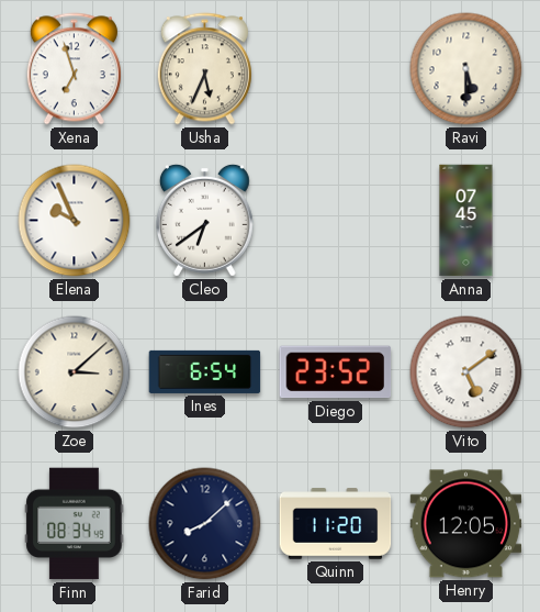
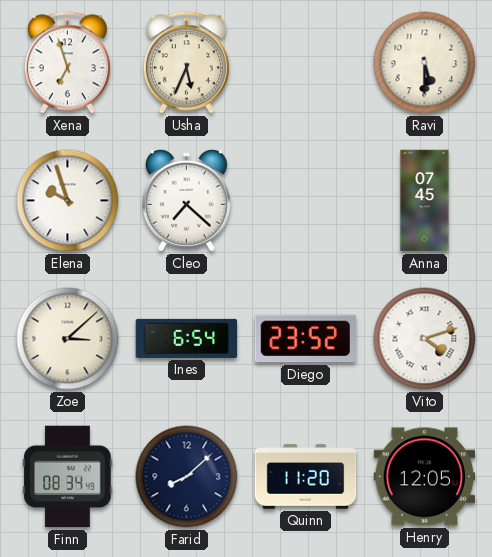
Elena: 9:56 -> 9:57
Cleo: 6:39 -> 7:22
Vito: 5:09 -> 4:12
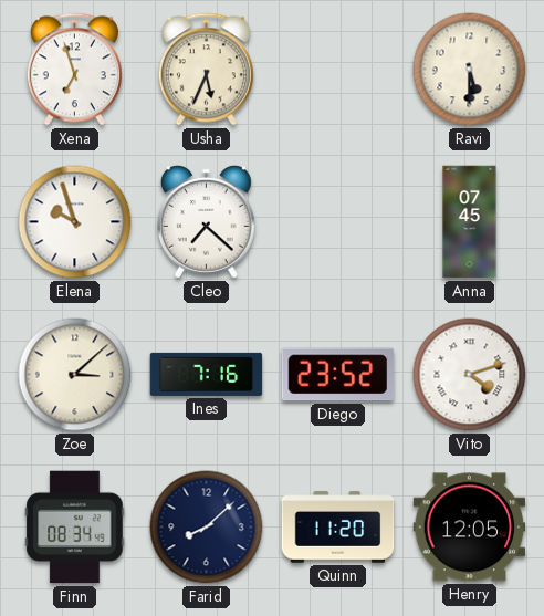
Ines: 6:54 -> 7:16
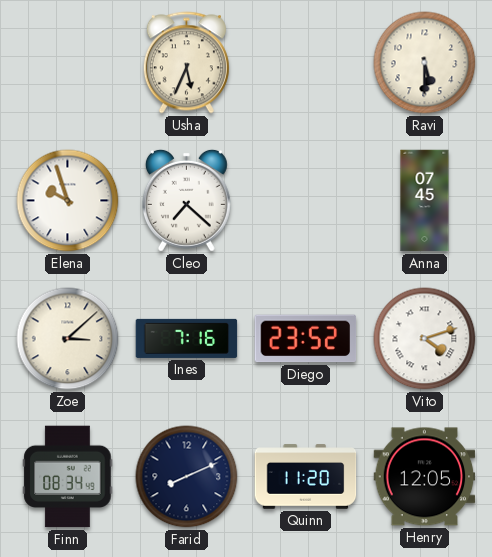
Xena: 6:57 -> none
Farid: 8:08 -> 8:11
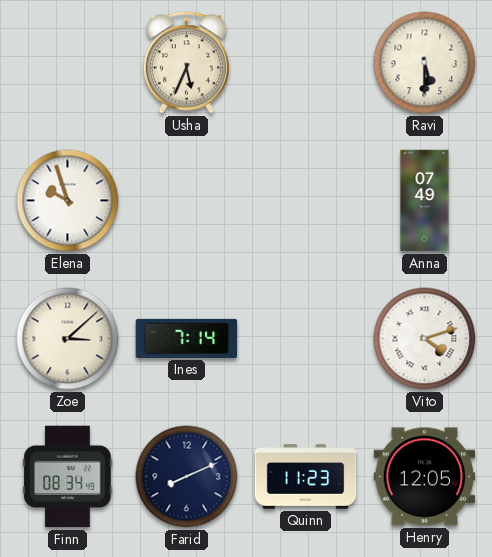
Cleo: 7:22 -> none
Anna: 07:45 -> 07:49
Ines: 7:16 -> 7:14
Diego: 23:52 -> none
Quinn: 11:20 -> 11:23
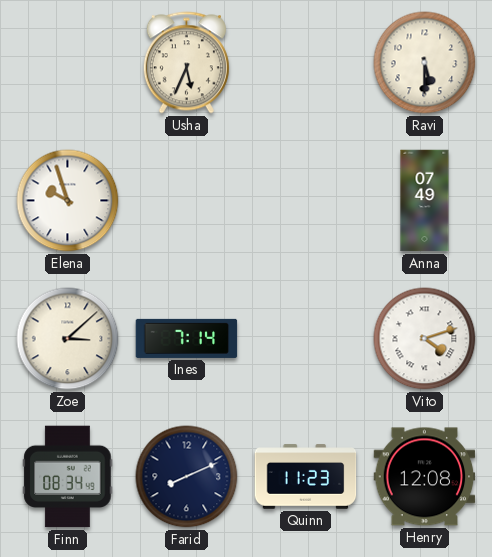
Henry: 12:05 -> 12:08
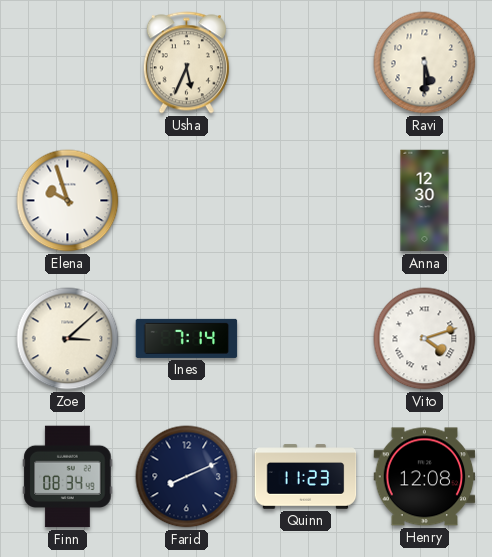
Anna: 07:49 -> 12:30
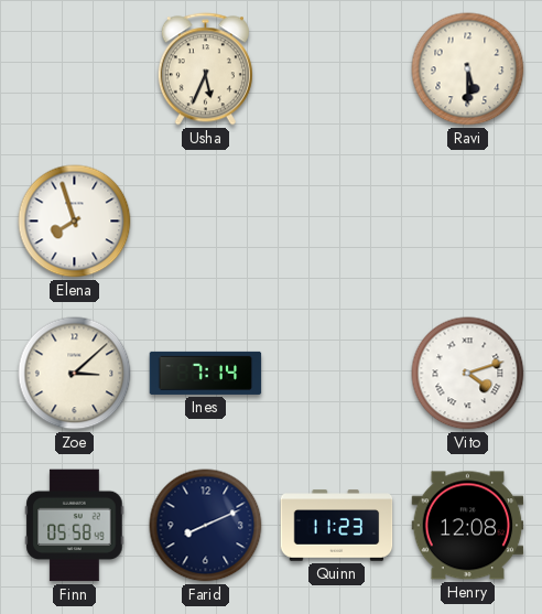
Elena: 9:57 -> 7:57
Anna: 12:30 -> none
Finn: 08:34 -> 05:58
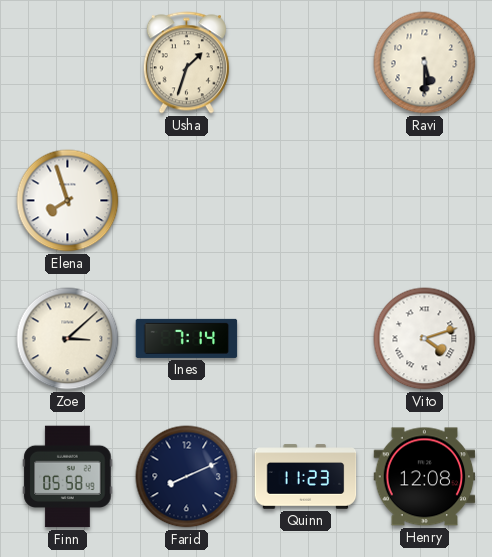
Usha: 5:34 -> 1:33
